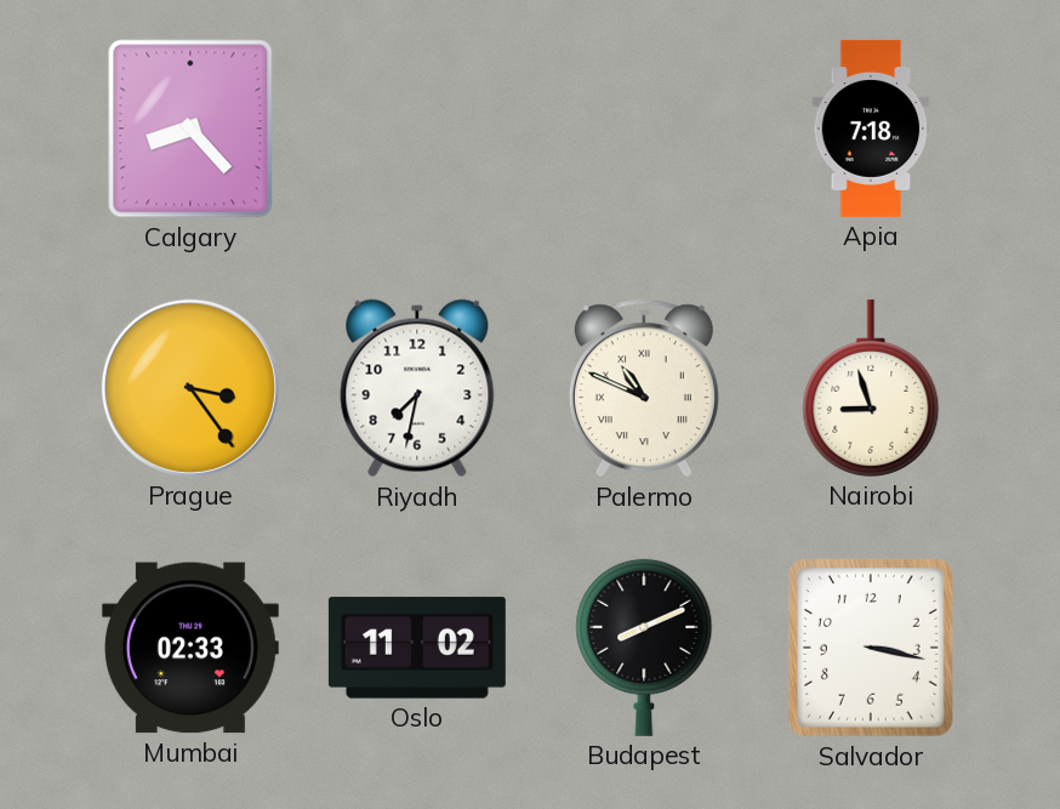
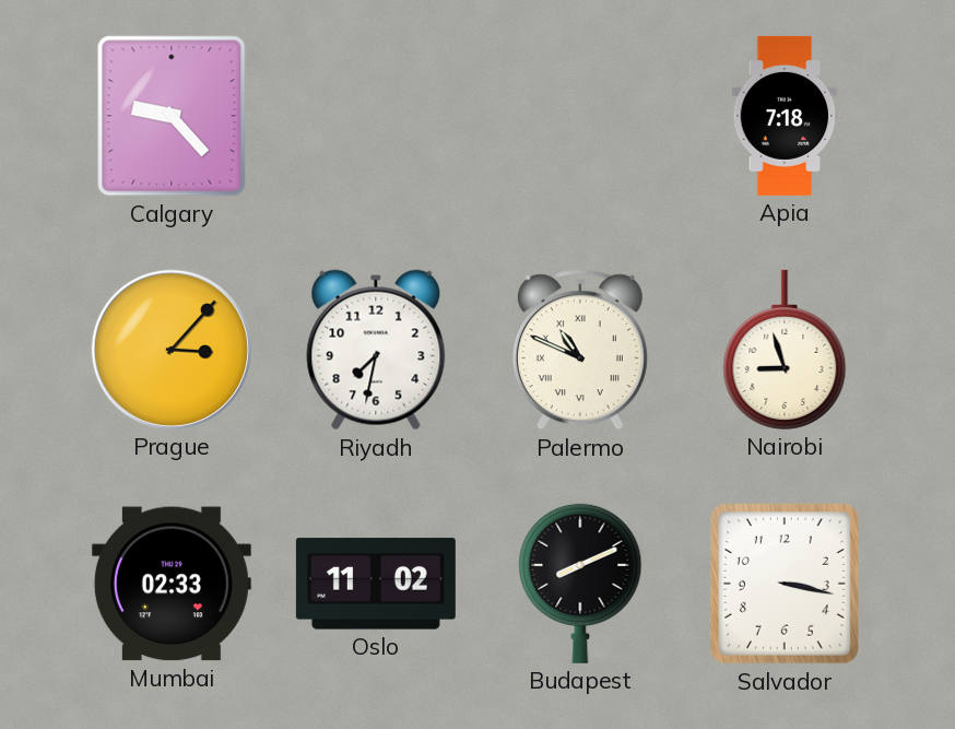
Calgary: 8:23 -> 9:23
Prague: 3:24 -> 3:07
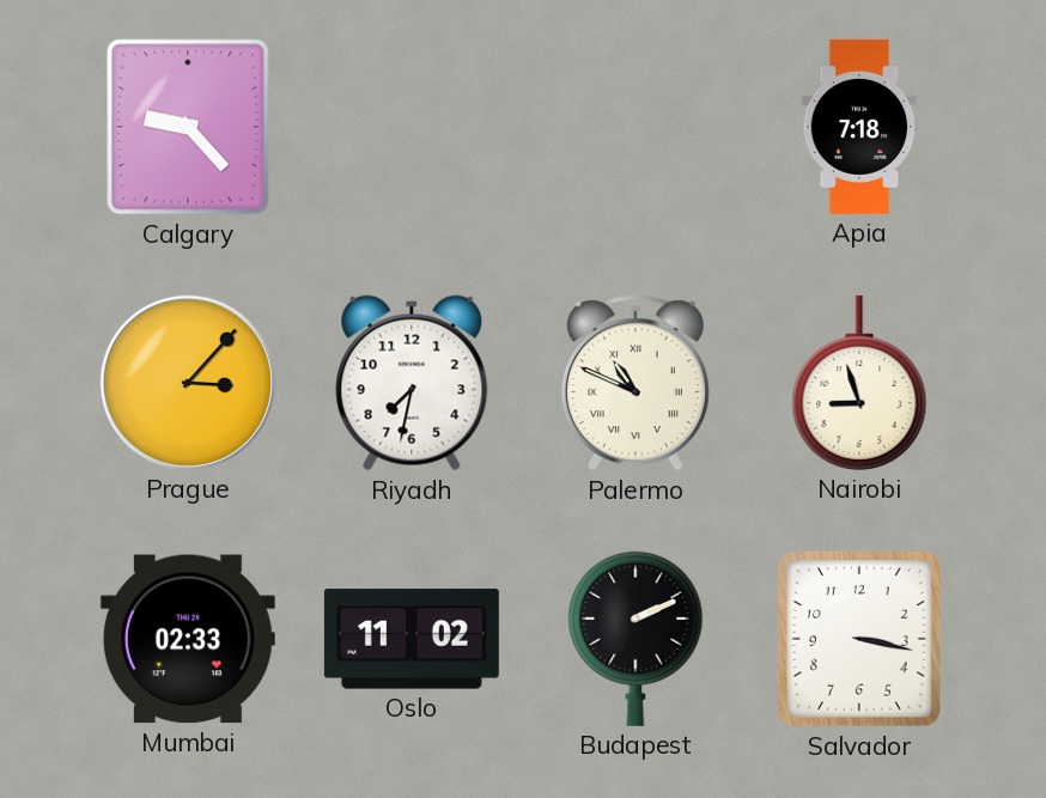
Budapest: 8:11 -> 2:11
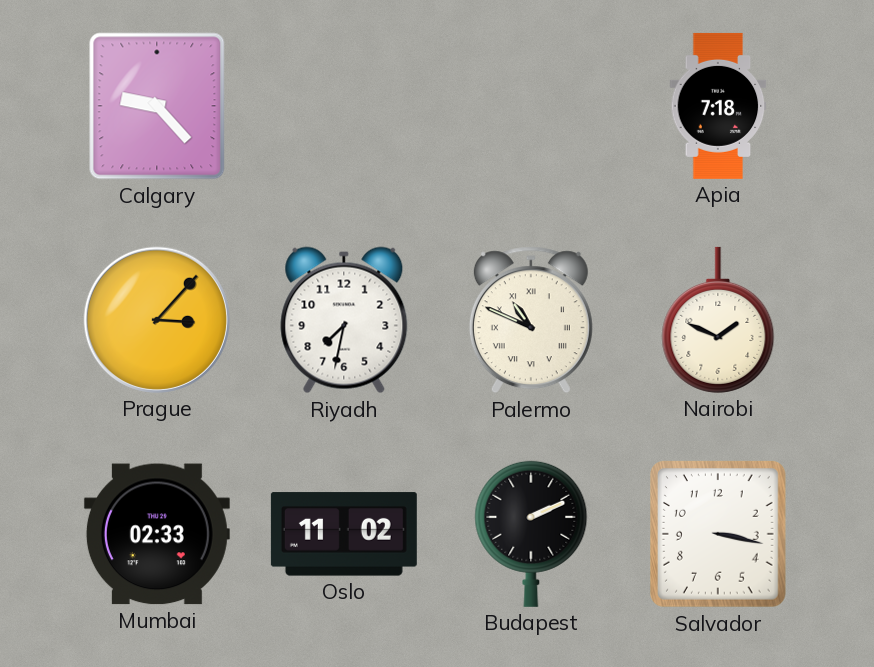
Nairobi: 8:57 -> 1:49
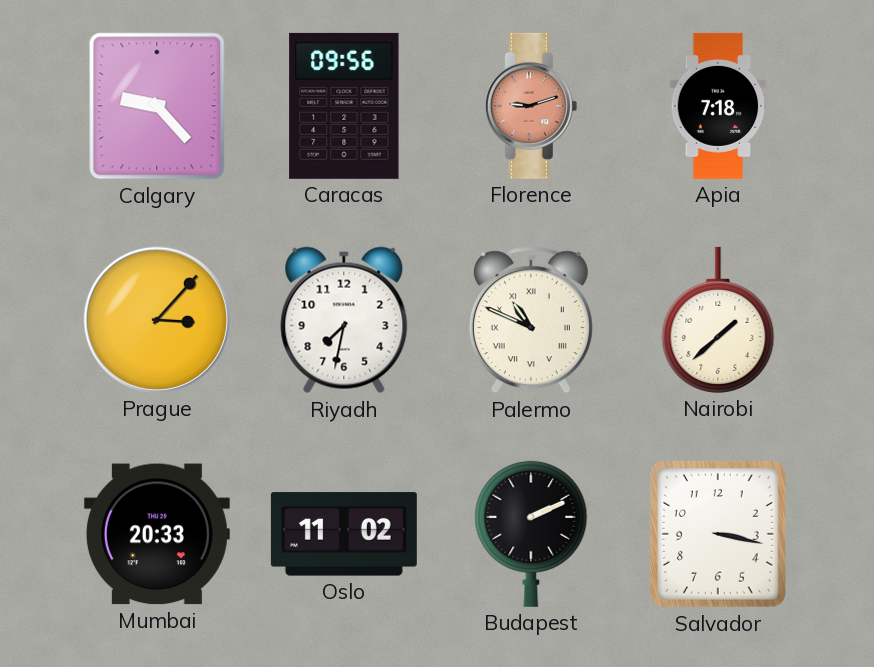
Caracas: none -> 09:56
Florence: none -> 9:12
Nairobi: 1:49 -> 1:38
Mumbai: 02:33 -> 20:33
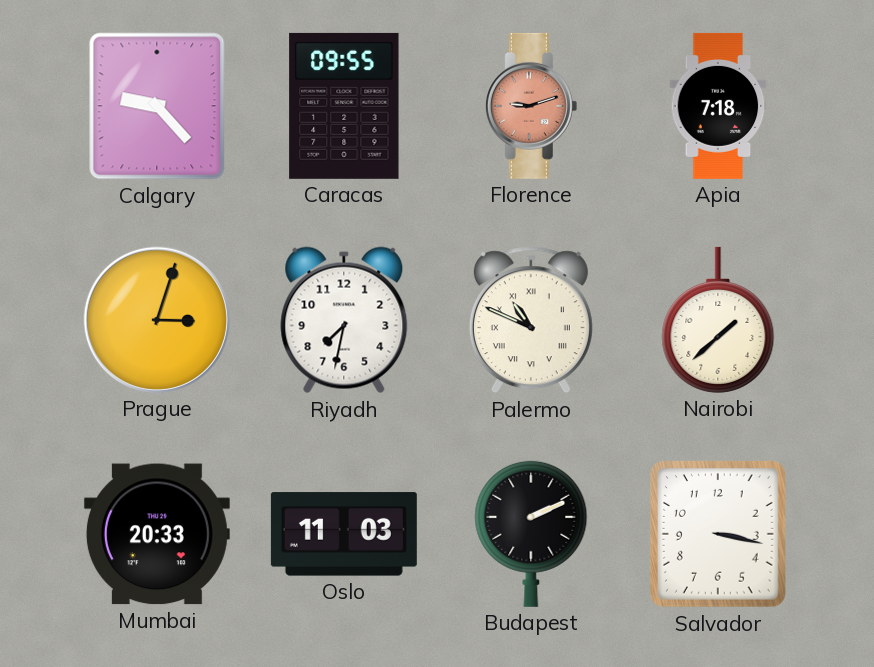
Caracas: 09:56 -> 09:55
Prague: 3:07 -> 3:03
Oslo: 11:02 -> 11:03
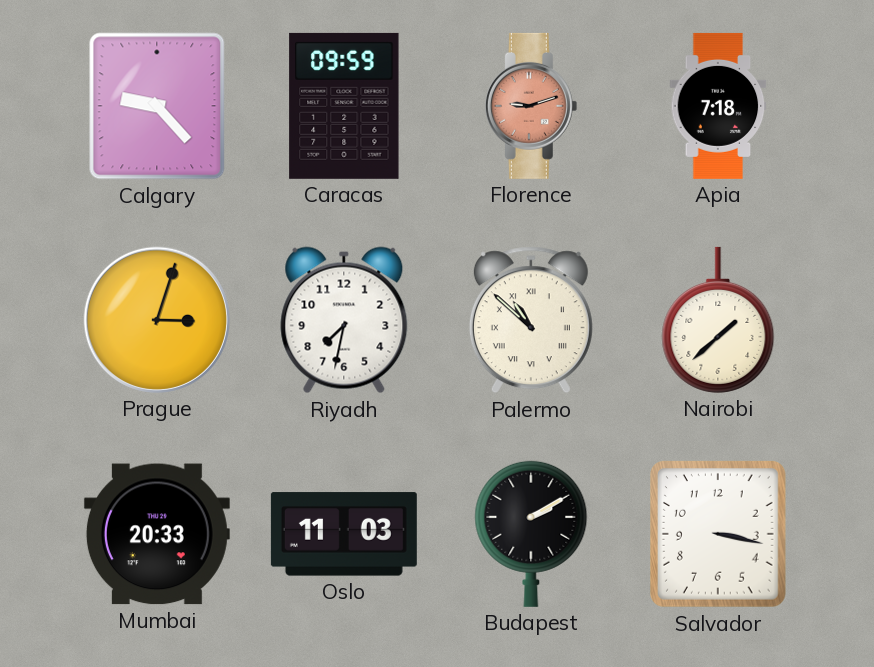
Caracas: 09:55 -> 09:59
Palermo: 10:49 -> 10:52
Budapest: 2:11 -> 2:10
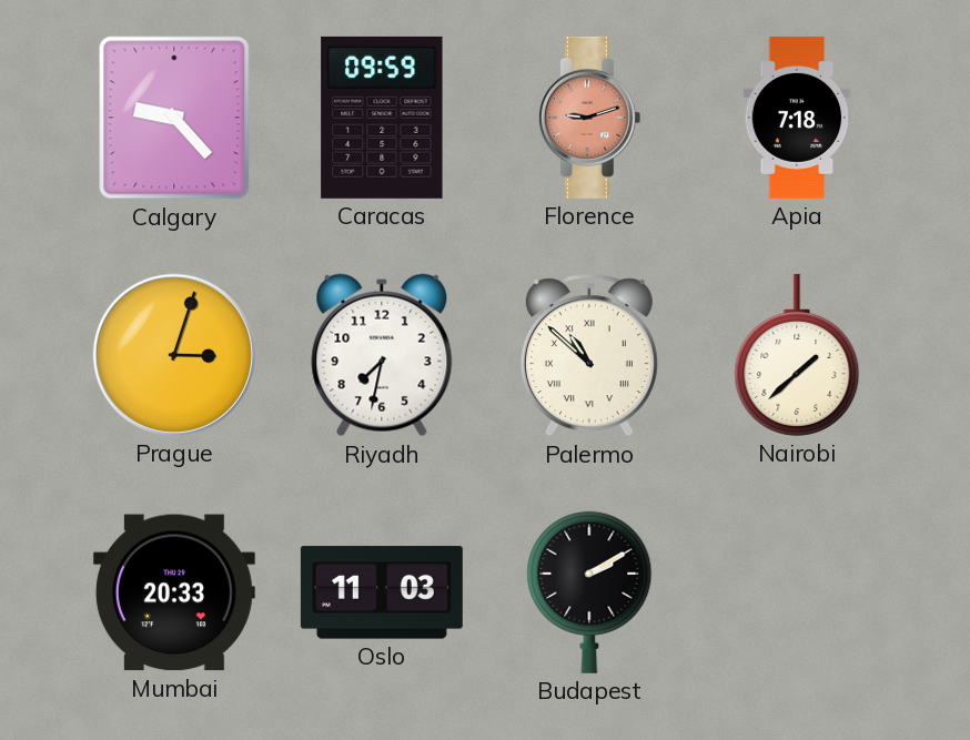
Salvador: 3:17 -> none
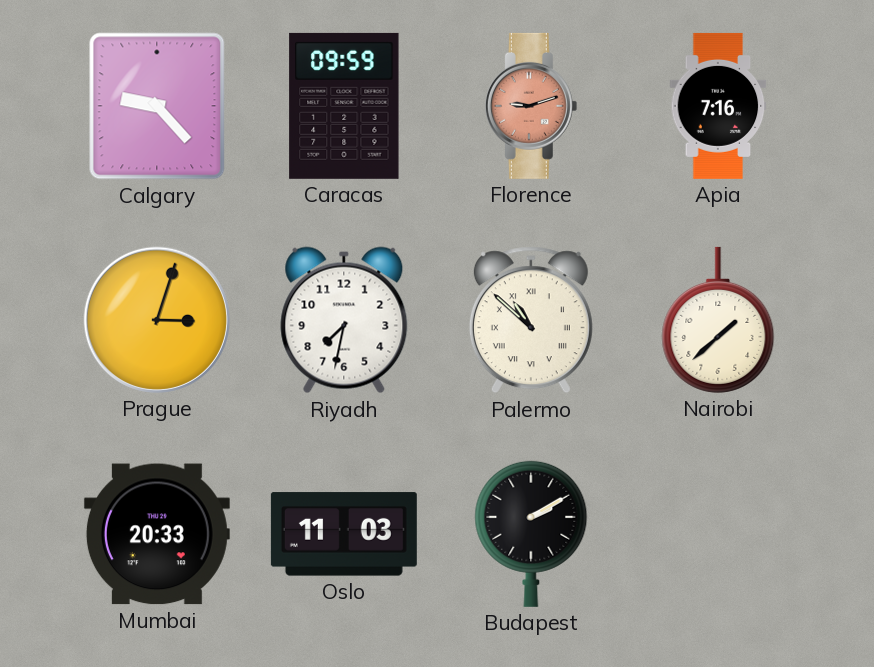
Apia: 7:18 -> 7:16
